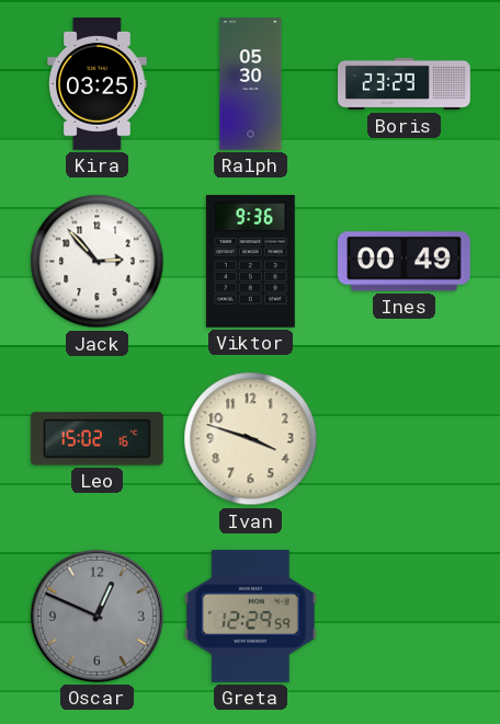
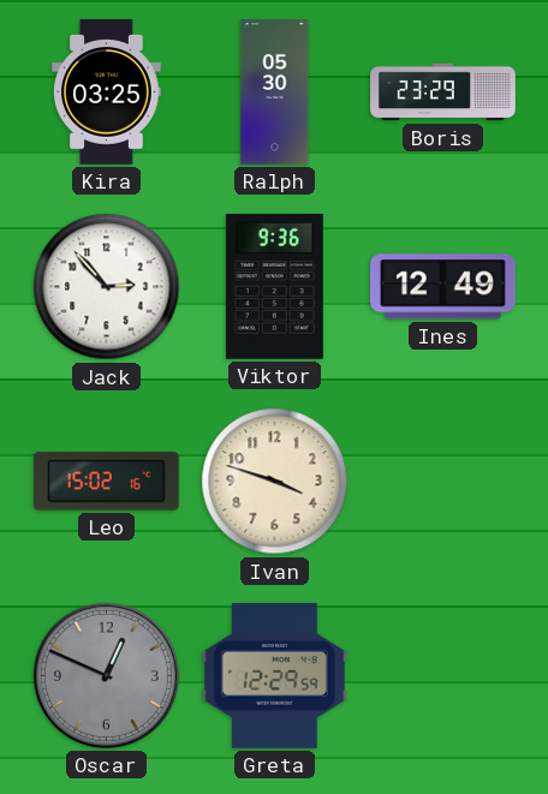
Ines: 00:49 -> 12:49
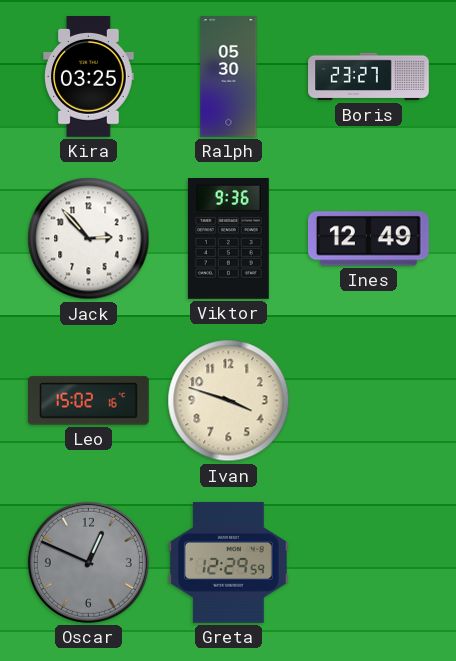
Boris: 23:29 -> 23:27
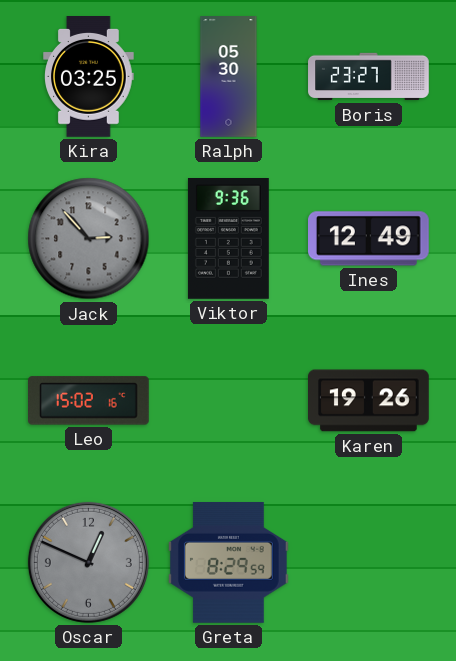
Jack dial: white -> grey
Ivan: 3:48 -> none
Karen: none -> 19:26
Greta: 12:29 -> 8:29
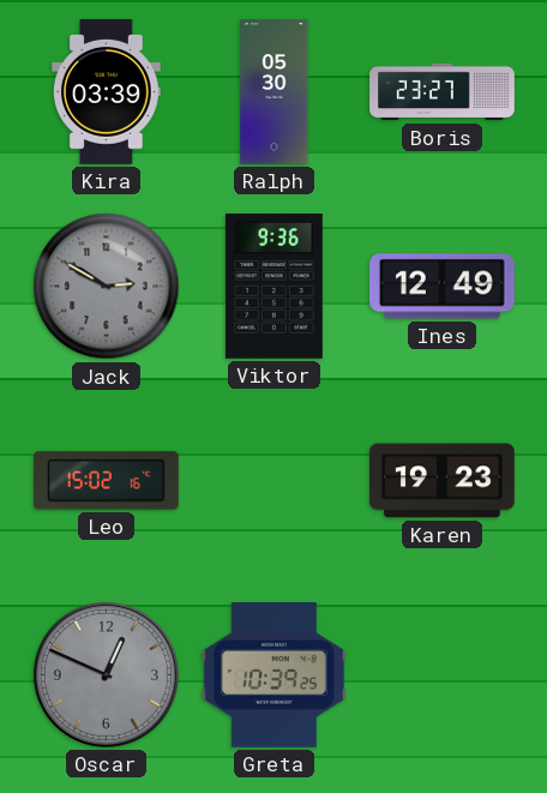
Kira: 03:25 -> 03:39
Jack: 2:53 -> 2:50
Karen: 19:26 -> 19:23
Greta: 8:29 -> 10:39
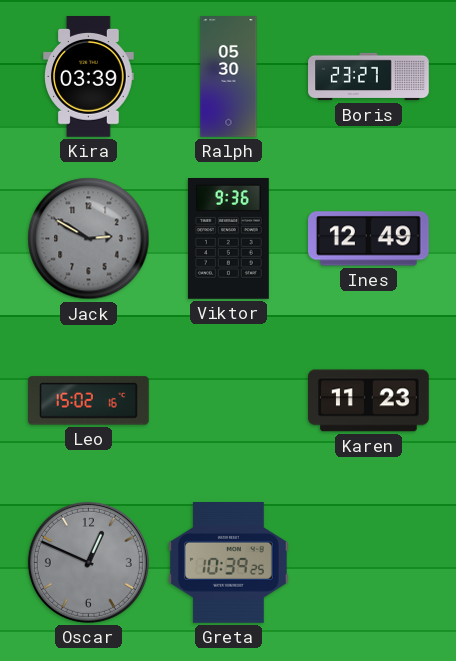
Karen: 19:23 -> 11:23
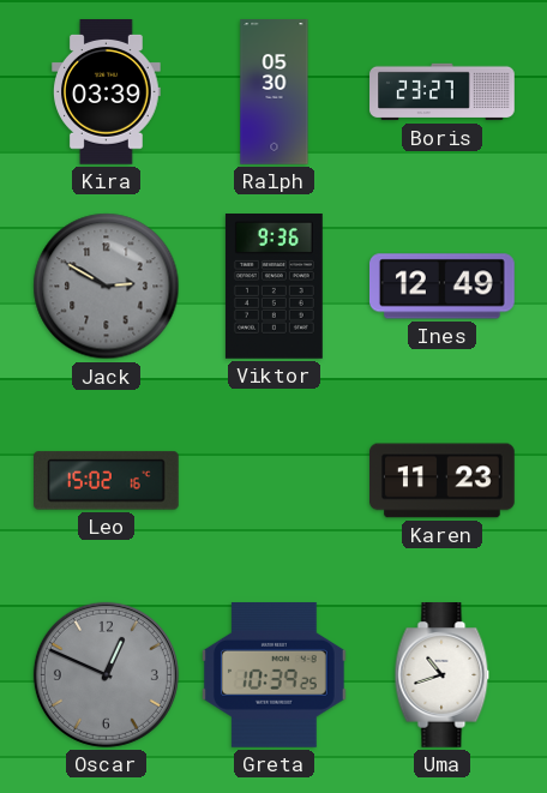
Uma: none -> 10:42
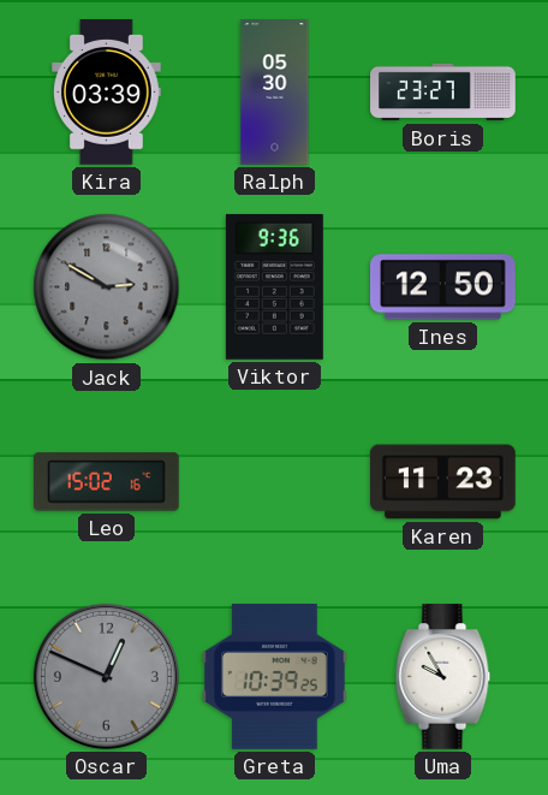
Ines: 12:49 -> 12:50
Uma: 10:42 -> 9:55
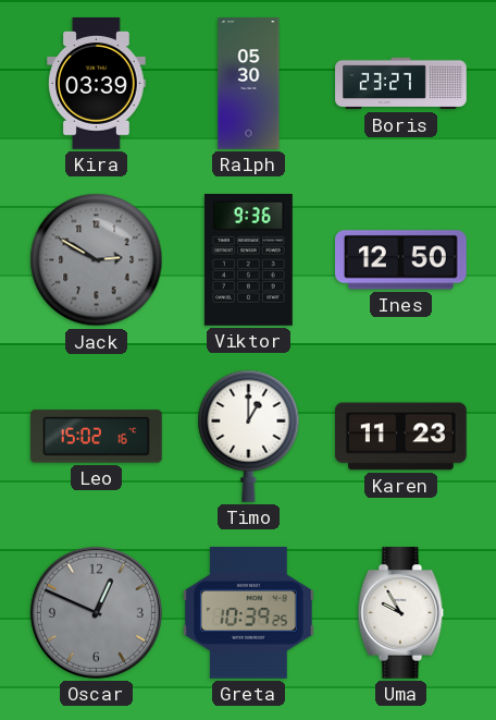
Timo: none -> 1:00
